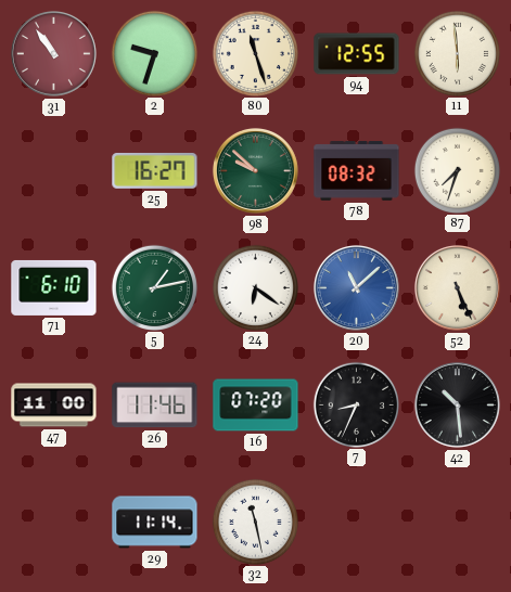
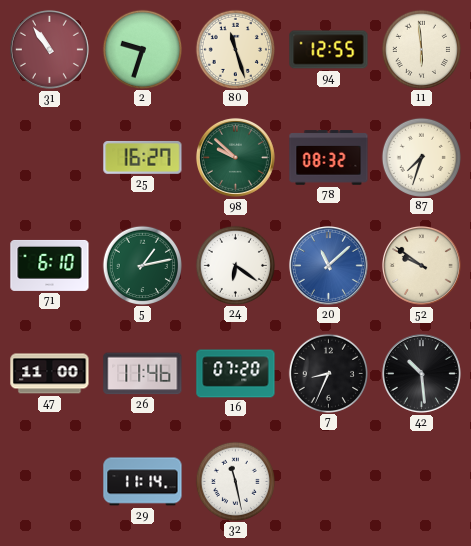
52: 5:26 -> 9:51
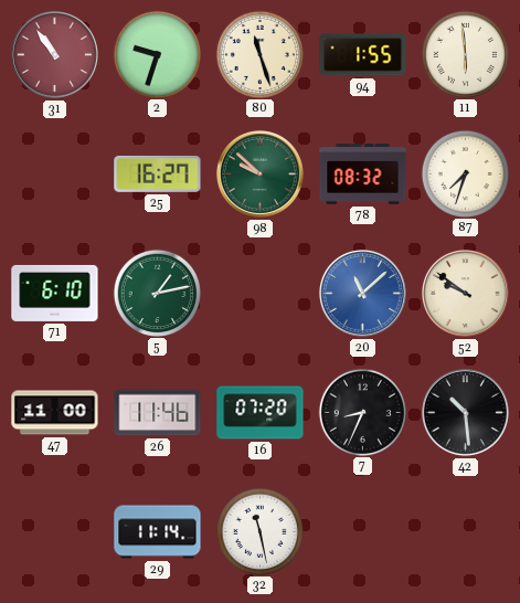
94: 12:55 -> 1:55
24: 6:21 -> none
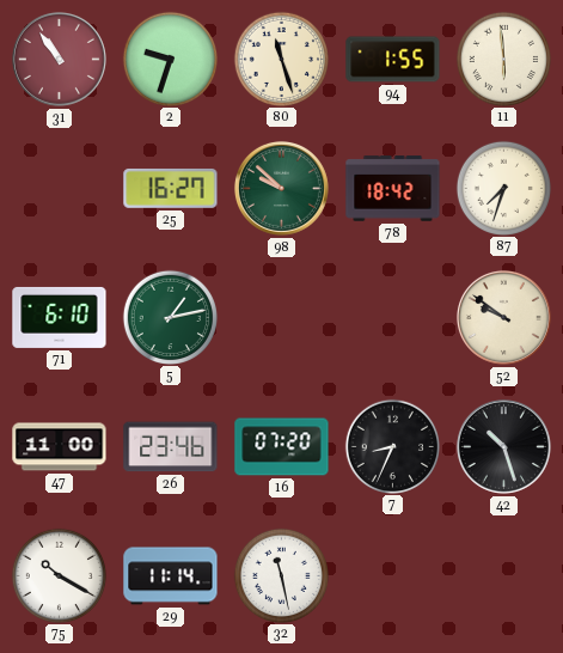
78: 08:32 -> 18:42
20: 11:08 -> none
26: 11:46 -> 23:46
42: 10:29 -> 10:27
75: none -> 10:20
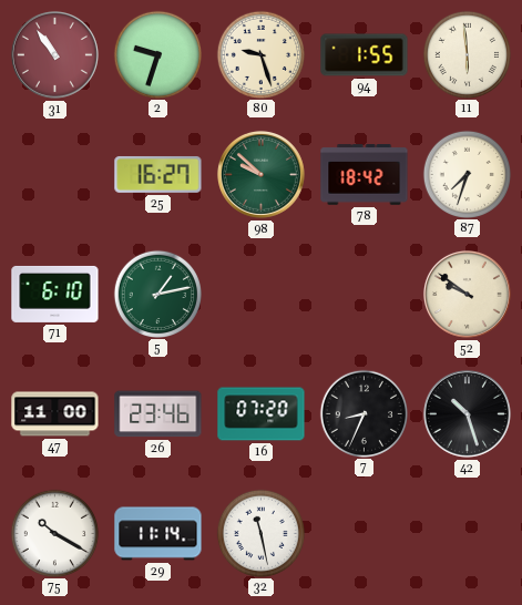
80: 11:27 -> 9:27
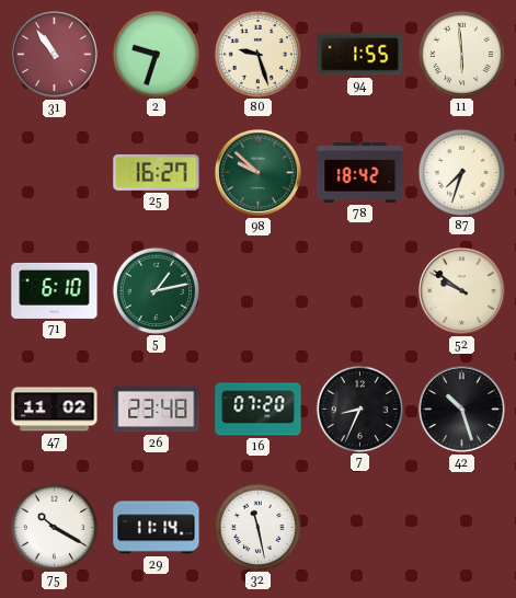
47: 11:00 -> 11:02
26: 23:46 -> 23:48
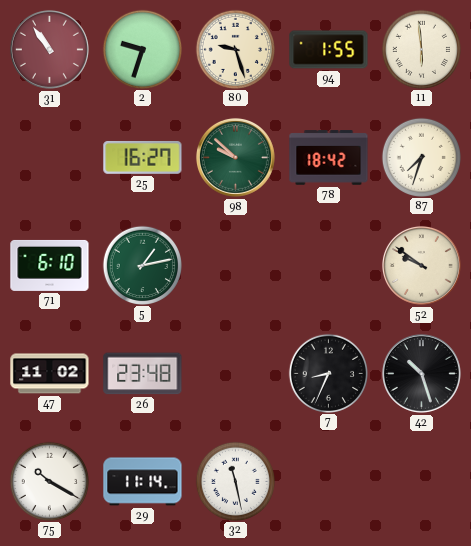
16: 07:20 -> none
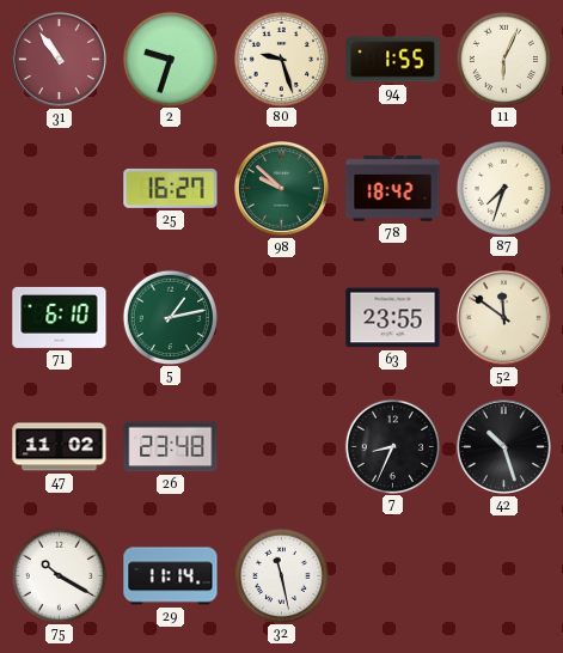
11: 5:59 -> 6:04
63: none -> 23:55
52: 9:51 -> 11:51
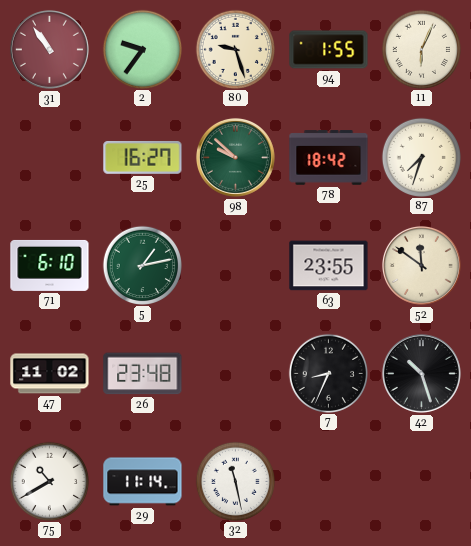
2: 9:33 -> 9:36
75: 10:20 -> 10:40
